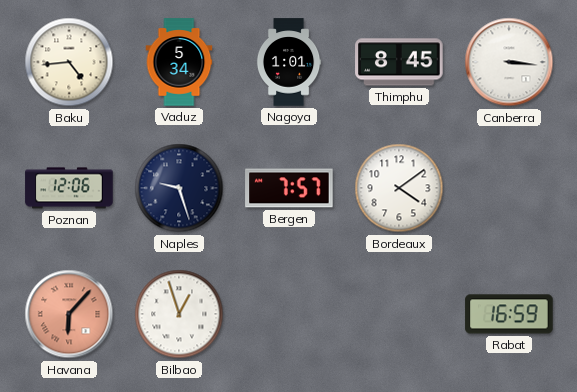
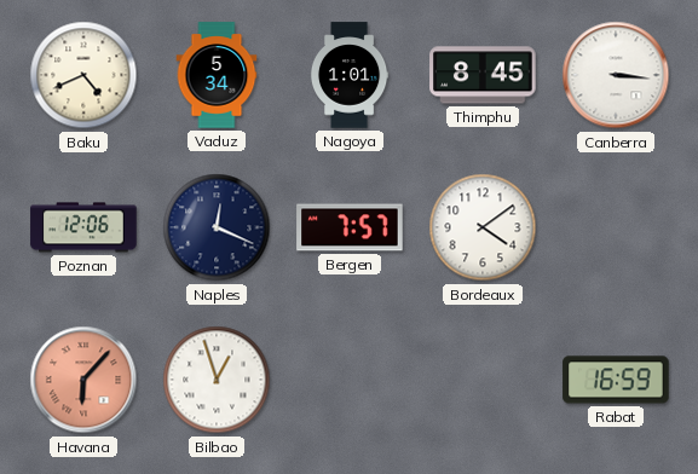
Baku: 4:44 -> 4:41
Naples: 9:27 -> 12:19
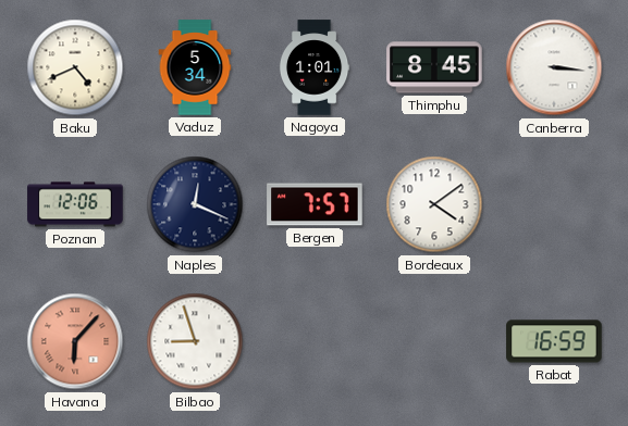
Bilbao: 12:57 -> 8:57
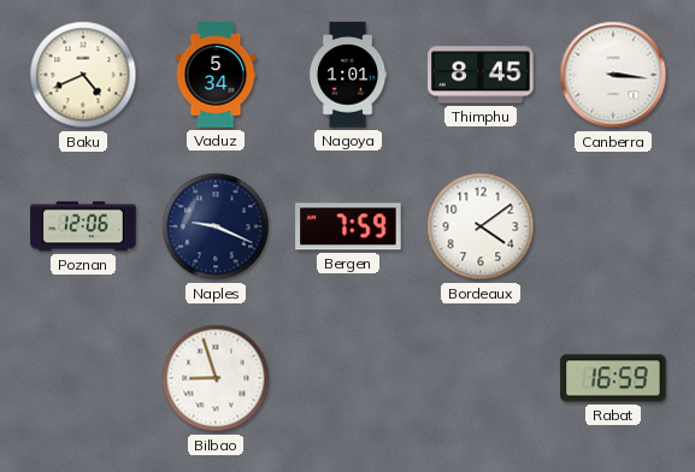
Naples: 12:19 -> 9:19
Bergen: 7:57 -> 7:59
Havana: 6:07 -> none
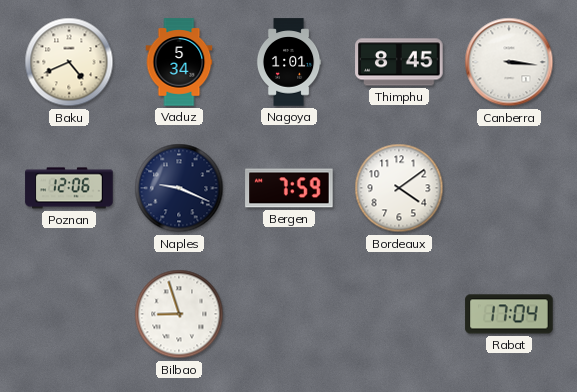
Rabat: 16:59 -> 17:04
